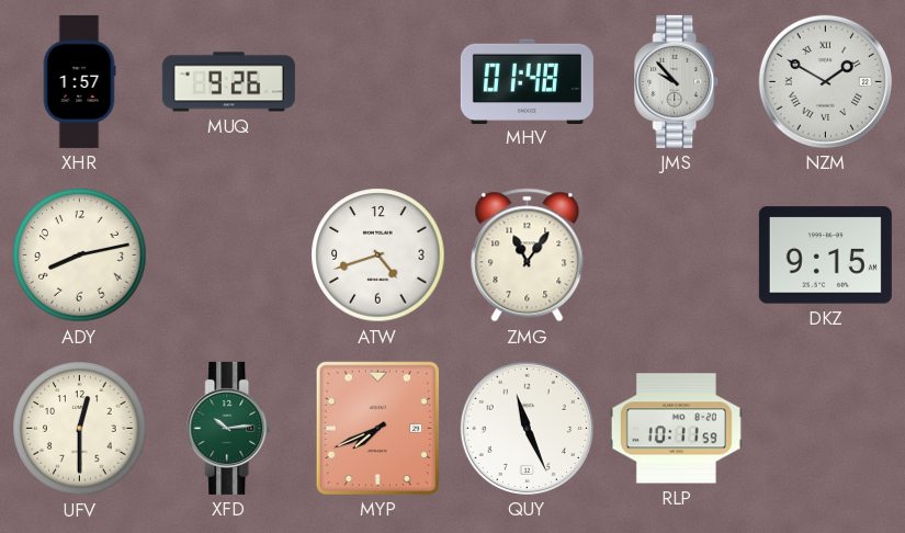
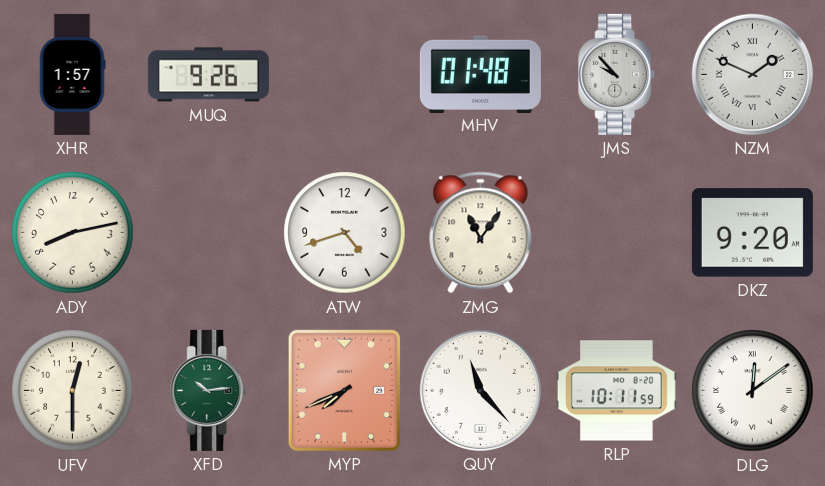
NZM: 1:50 -> 1:49
DKZ: 9:15 -> 9:20
QUY: 11:26 -> 11:23
DLG: none -> 12:09
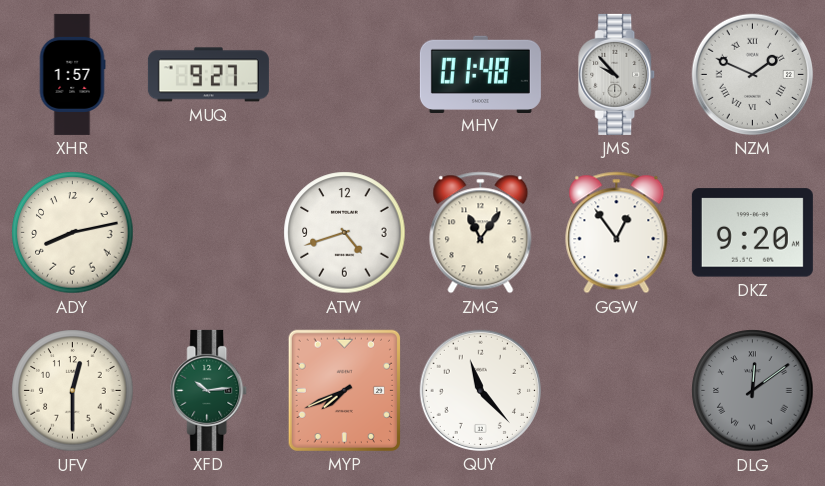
MUQ: 9:26 -> 9:27
GGW: none -> 12:54
RLP: 10:11 -> none
DLG dial: white -> grey
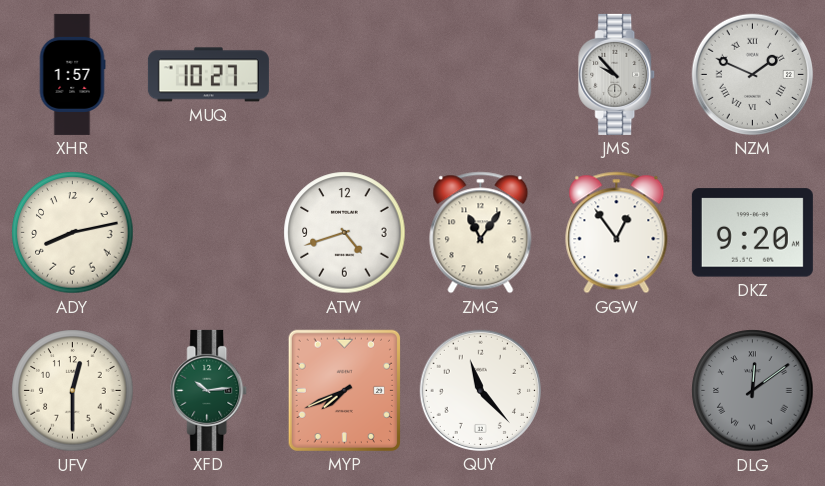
MUQ: 9:27 -> 10:27
MHV: 01:48 -> none
